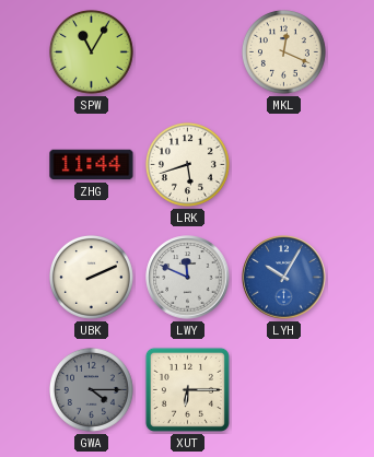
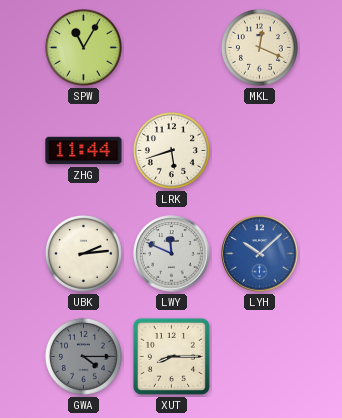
UBK: 2:11 -> 2:14
LYH: 10:05 -> 10:08
XUT: 6:15 -> 8:15
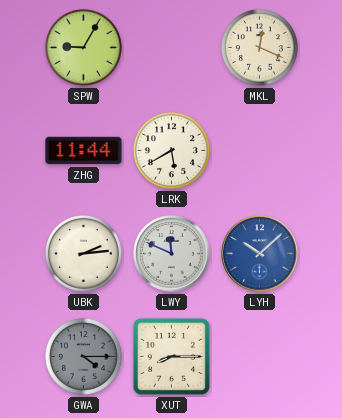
SPW: 11:05 -> 9:05
LRK: 5:42 -> 5:40
